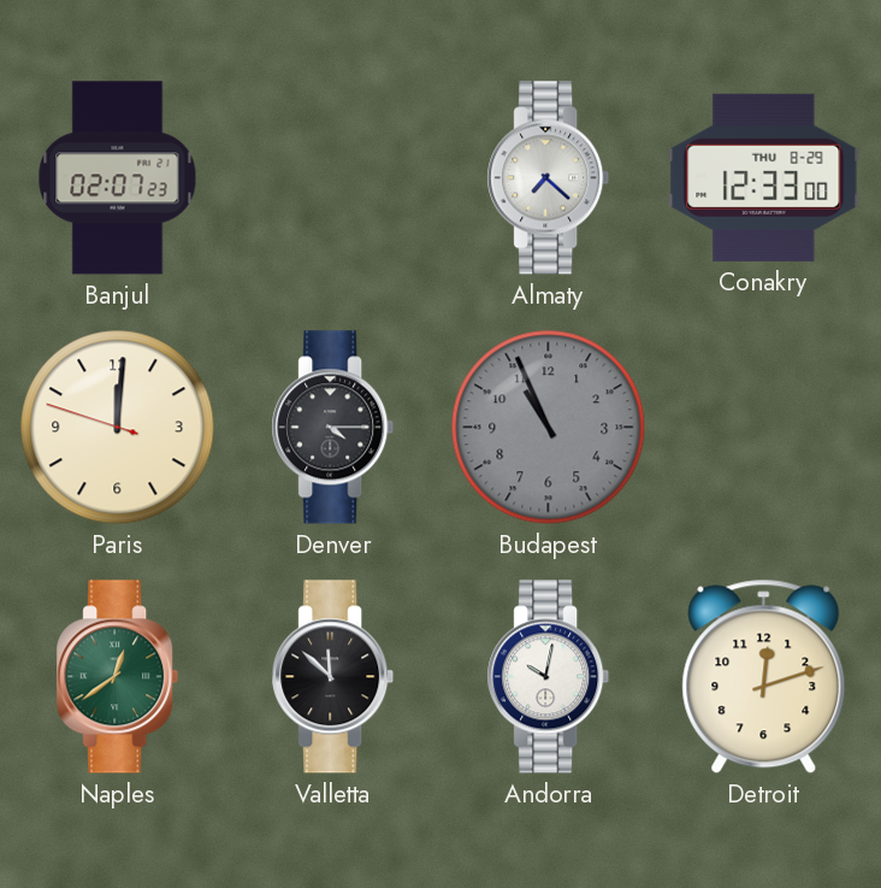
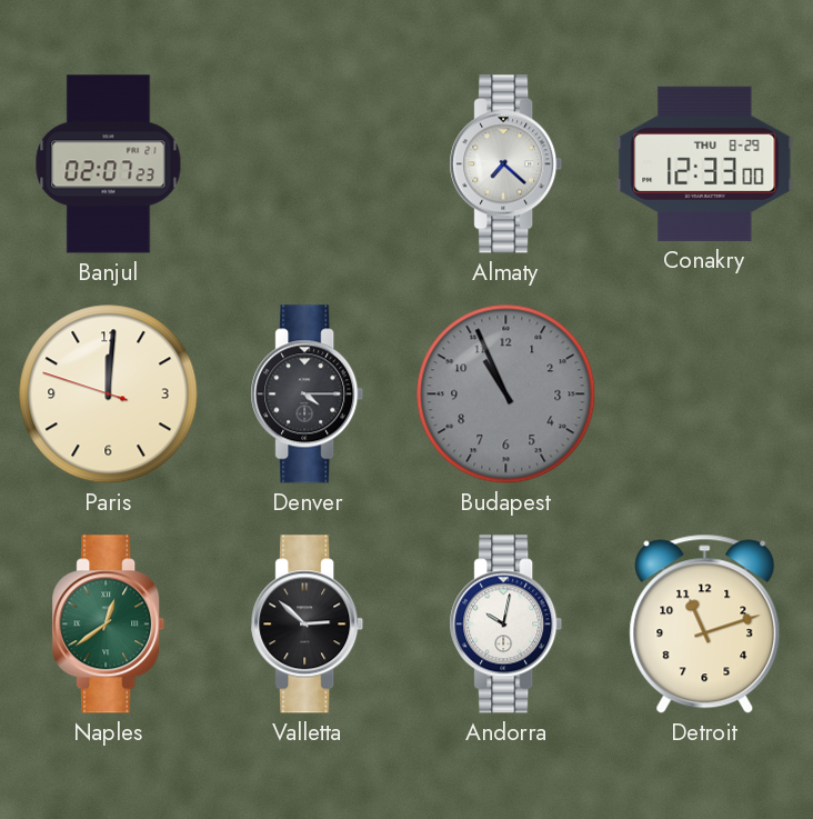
Valletta: 11:52 -> 2:52
Detroit: 12:12 -> 11:12
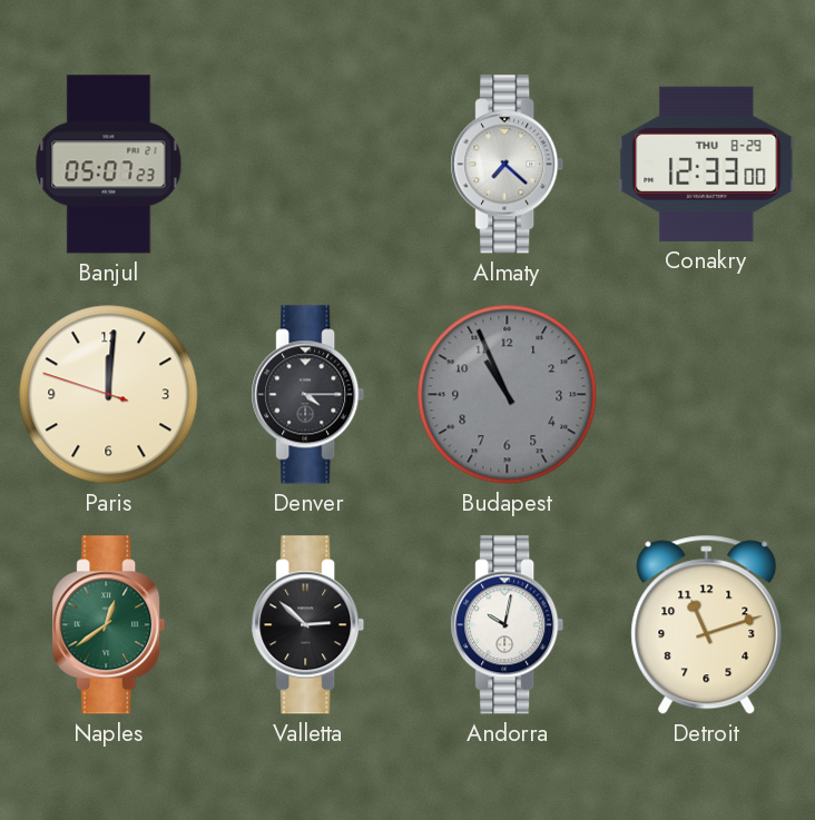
Banjul: 02:07 -> 05:07
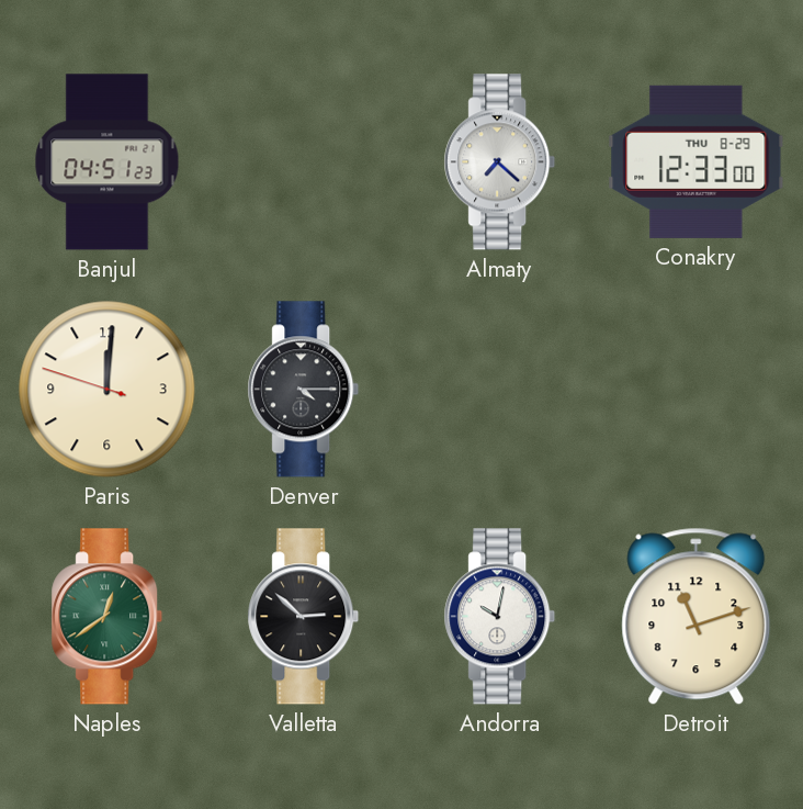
Banjul: 05:07 -> 04:51
Budapest: 10:56 -> none
